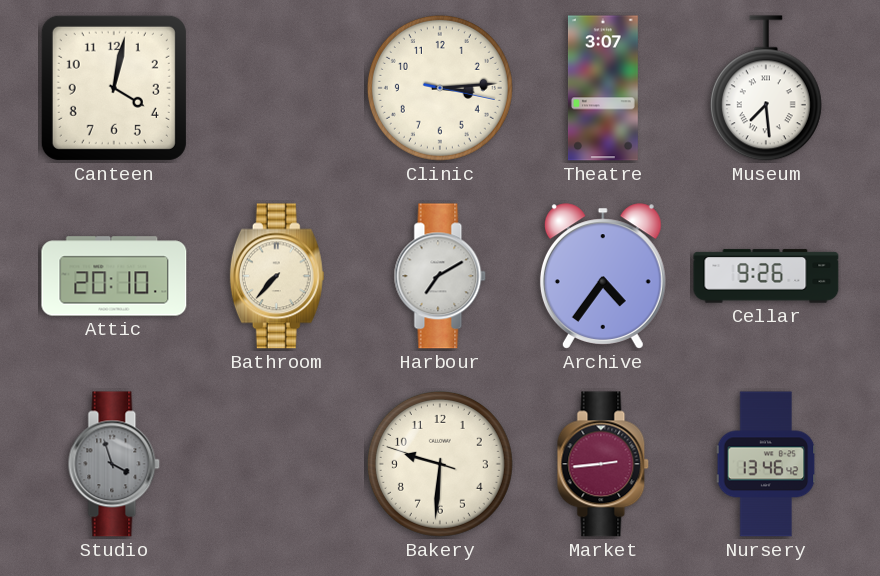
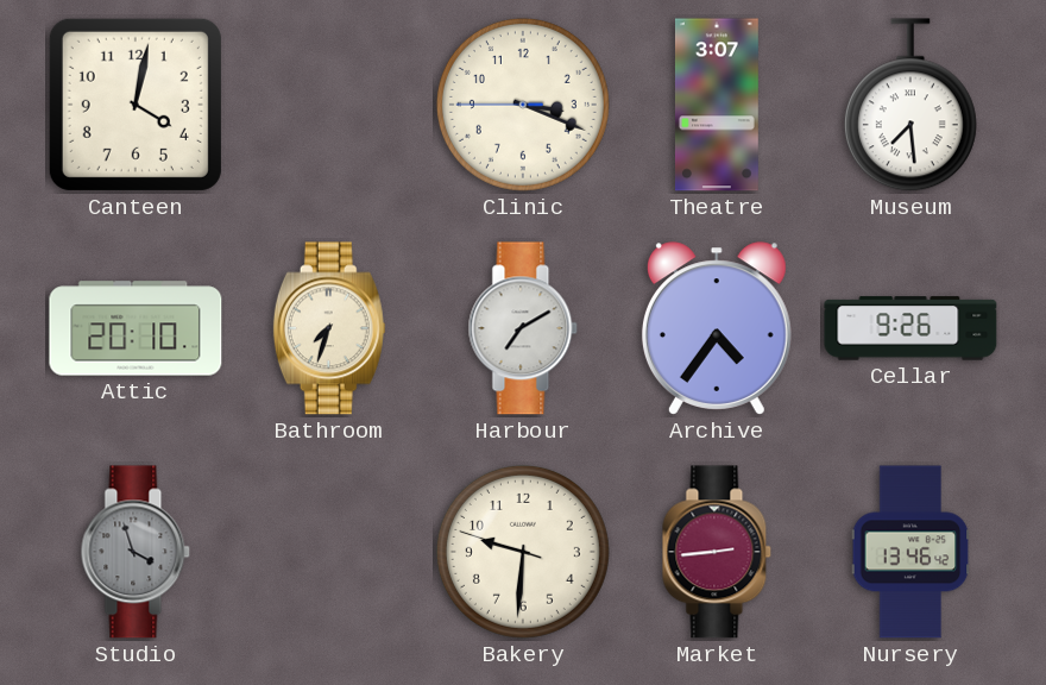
Clinic: 3:14 -> 3:18
Bathroom: 7:37 -> 7:33
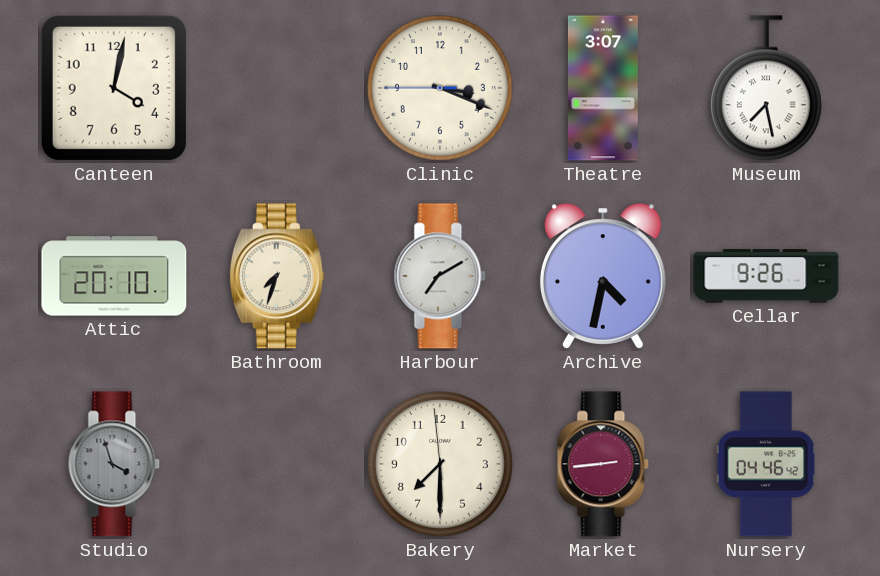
Museum: 7:29 -> 7:28
Archive: 4:36 -> 4:32
Bakery: 9:30 -> 7:29
Nursery: 13:46 -> 04:46
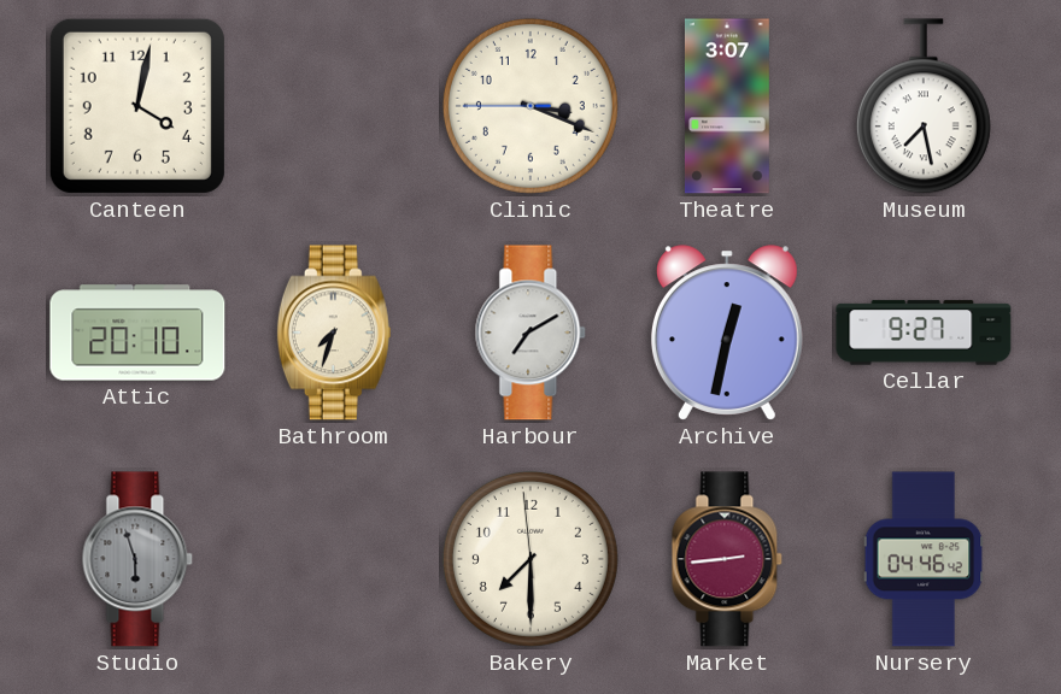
Archive: 4:32 -> 12:32
Cellar: 9:26 -> 9:27
Studio: 3:57 -> 5:57
